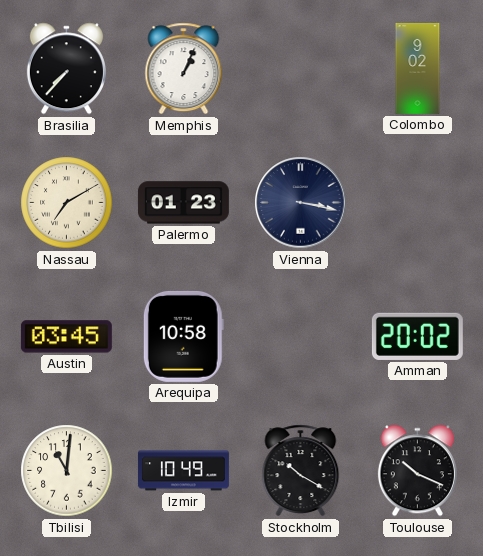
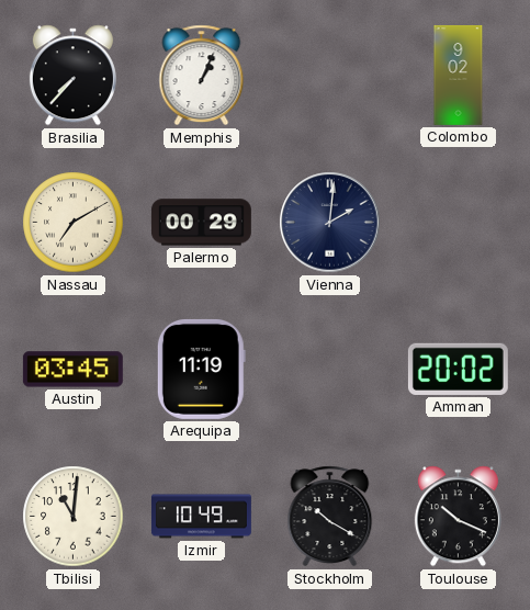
Palermo: 01:23 -> 00:29
Vienna: 3:17 -> 2:01
Arequipa: 10:58 -> 11:19
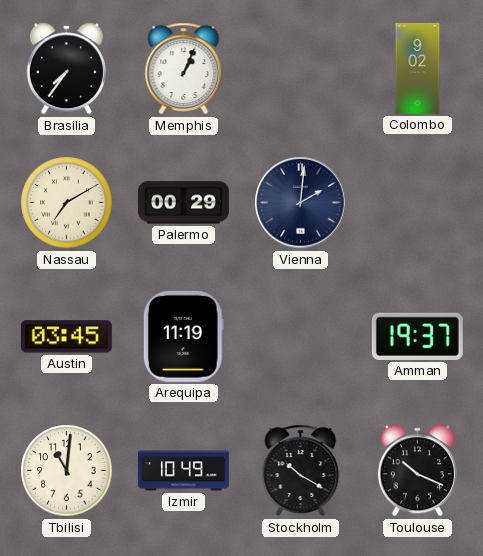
Brasilia: 7:37 -> 7:36
Amman: 20:02 -> 19:37
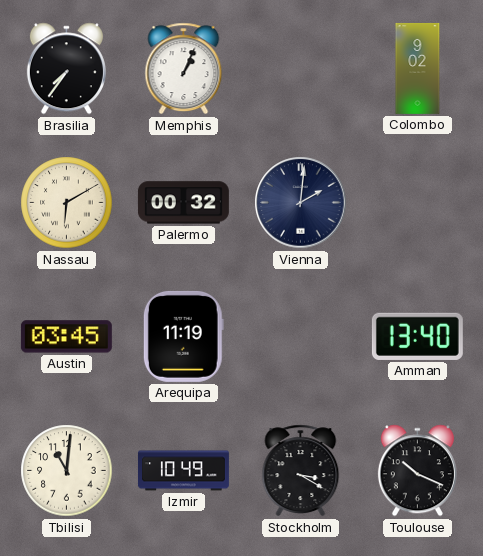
Nassau: 7:10 -> 6:10
Palermo: 00:29 -> 00:32
Amman: 19:37 -> 13:40
Stockholm: 10:20 -> 3:20
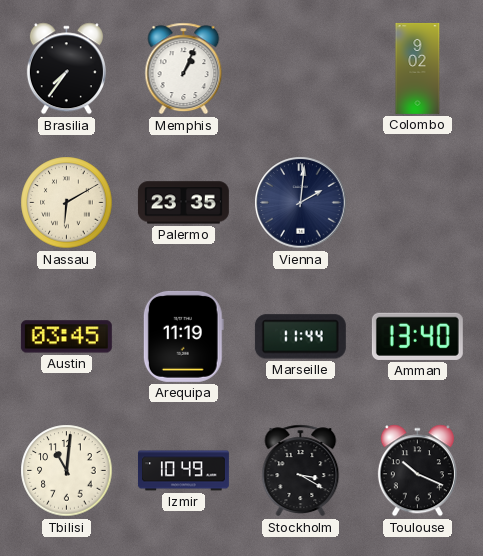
Palermo: 00:32 -> 23:35
Marseille: none -> 11:44
